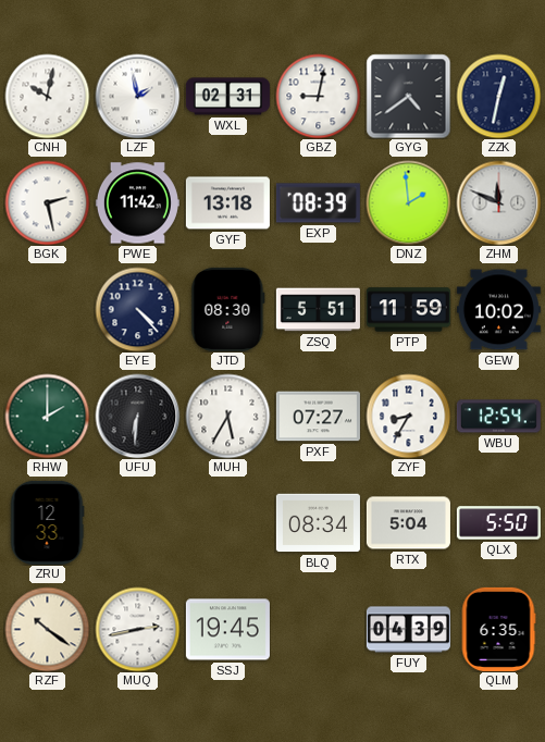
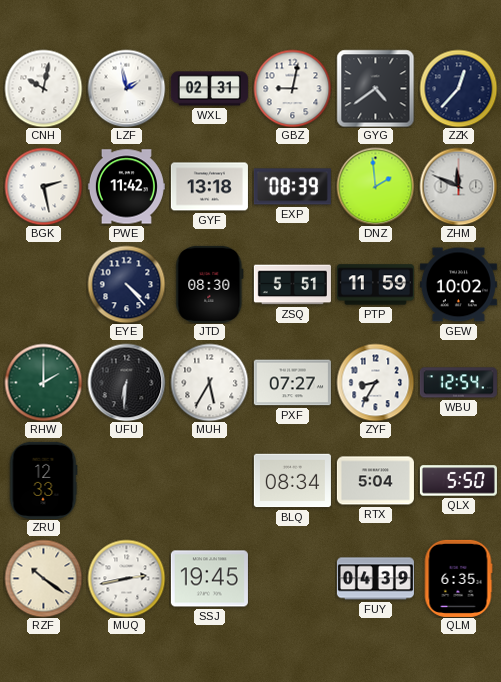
ZZK: 12:32 -> 12:37
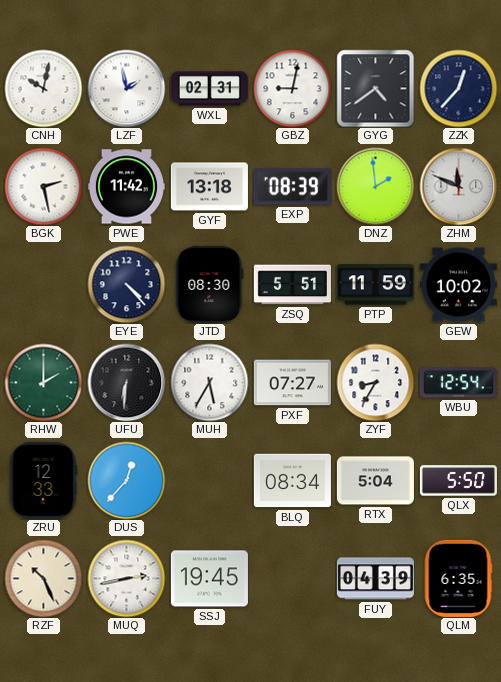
DUS: none -> 12:37
RZF: 10:21 -> 10:26
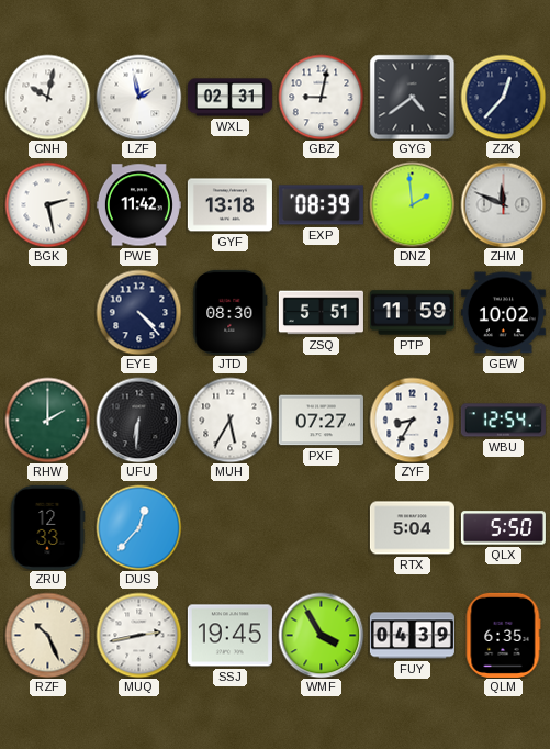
BLQ: 08:34 -> none
WMF: none -> 3:55
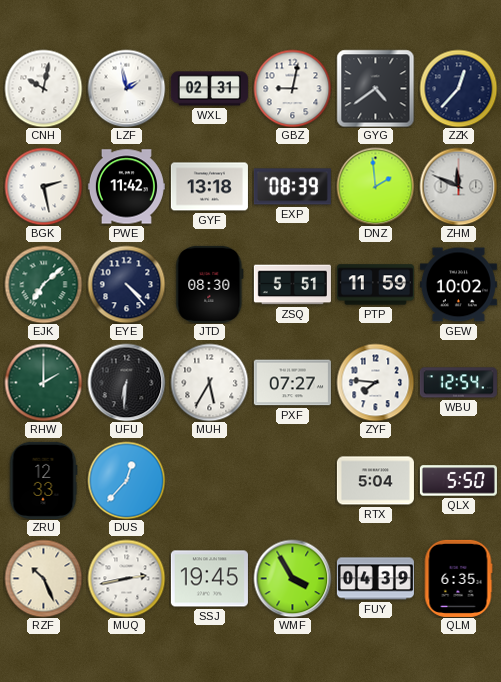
EJK: none -> 7:08
ZYF: 8:35 -> 7:46
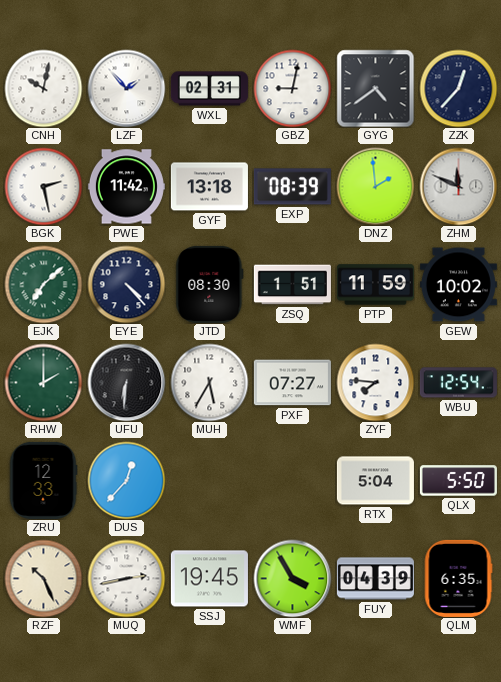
LZF: 1:58 -> 1:53
ZSQ: 5:51 -> 1:51
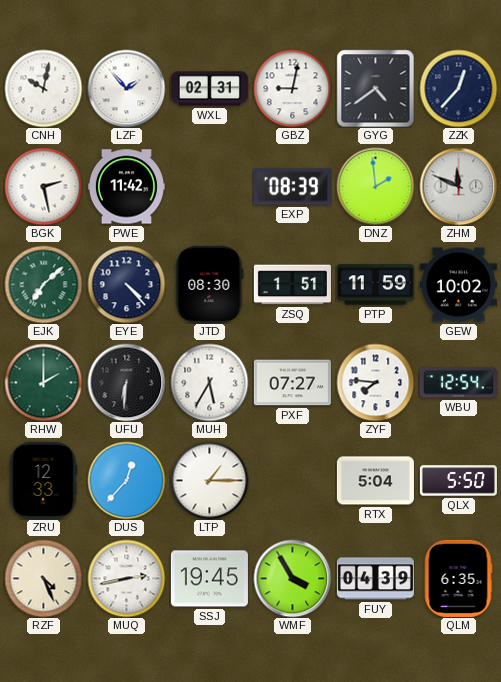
GYF: 13:18 -> none
LTP: none -> 1:15
RZF: 10:26 -> 4:26
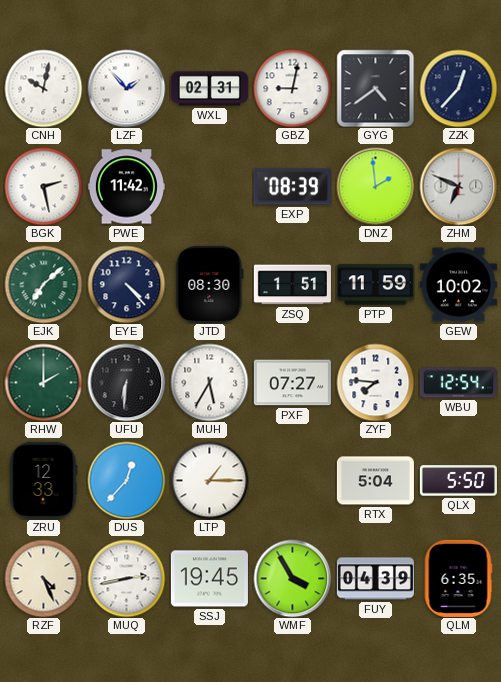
ZHM: 11:49 -> 6:49
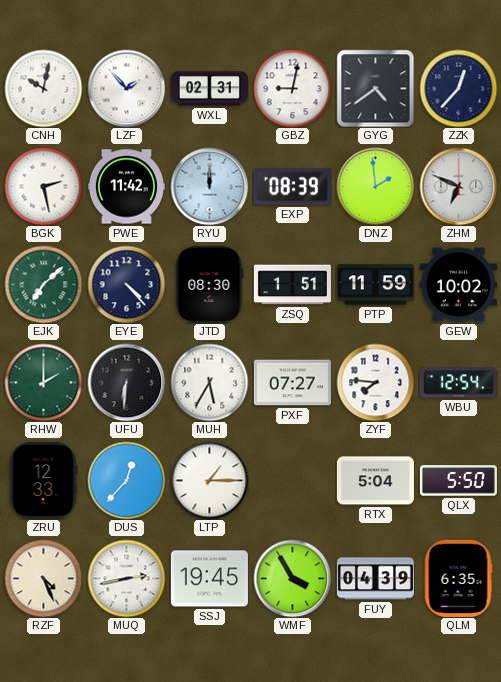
RYU: none -> 12:00
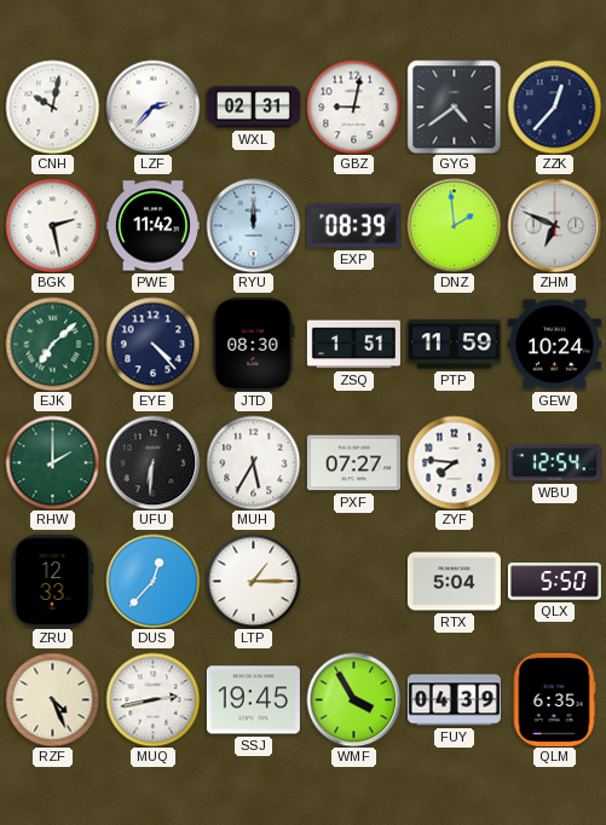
LZF: 1:53 -> 2:37
GEW: 10:02 -> 10:24
